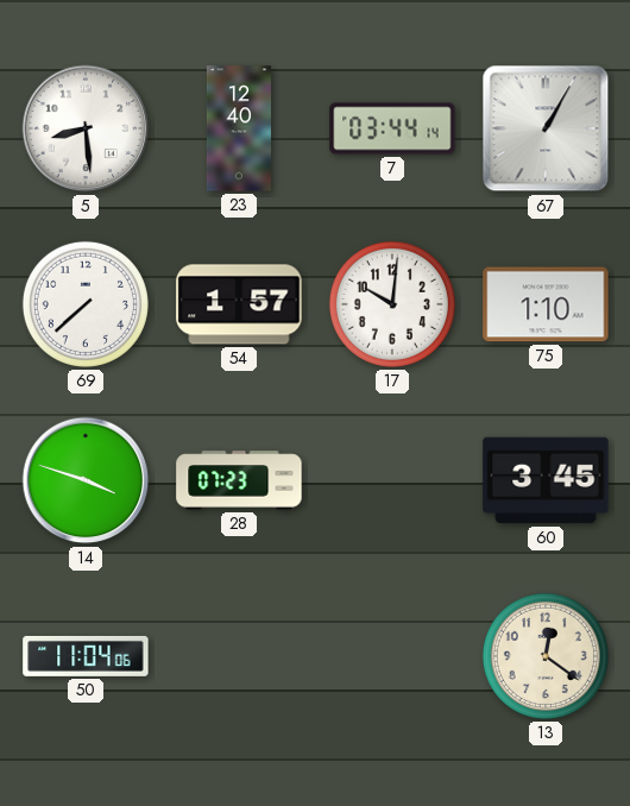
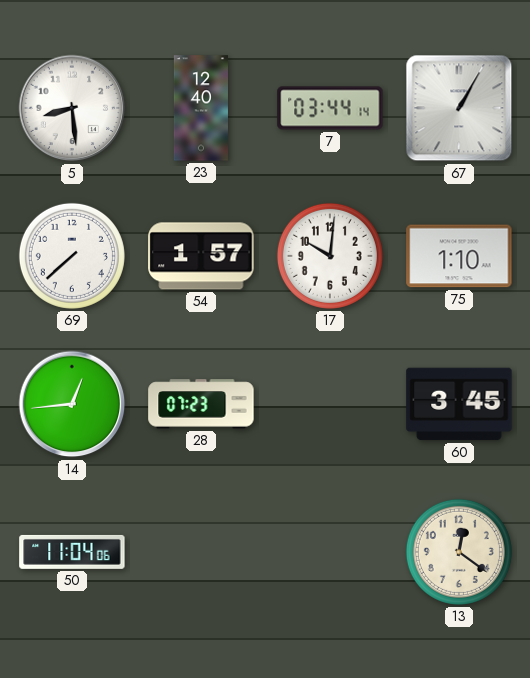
14: 3:48 -> 12:44
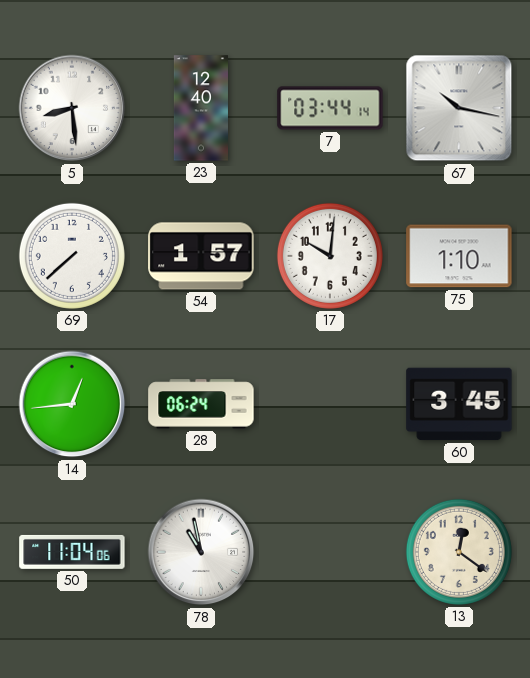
67: 1:05 -> 10:17
28: 07:23 -> 06:24
78: none -> 10:58
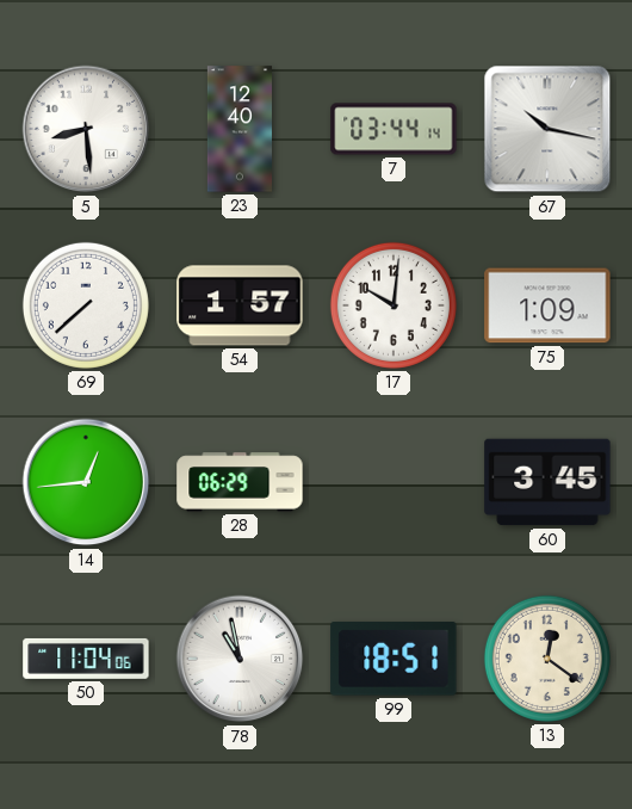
75: 1:10 -> 1:09
28: 06:24 -> 06:29
99: none -> 18:51
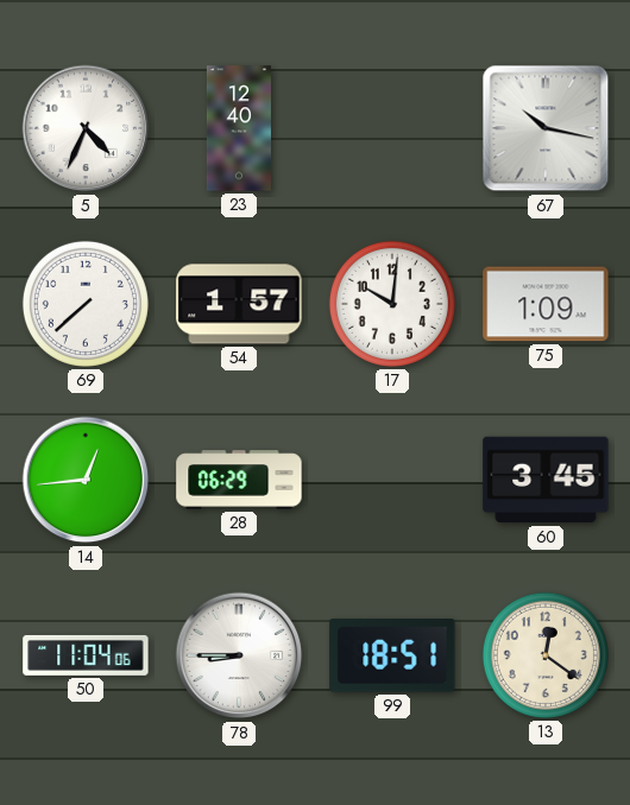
5: 8:29 -> 4:34
7: 03:44 -> none
78: 10:58 -> 8:45
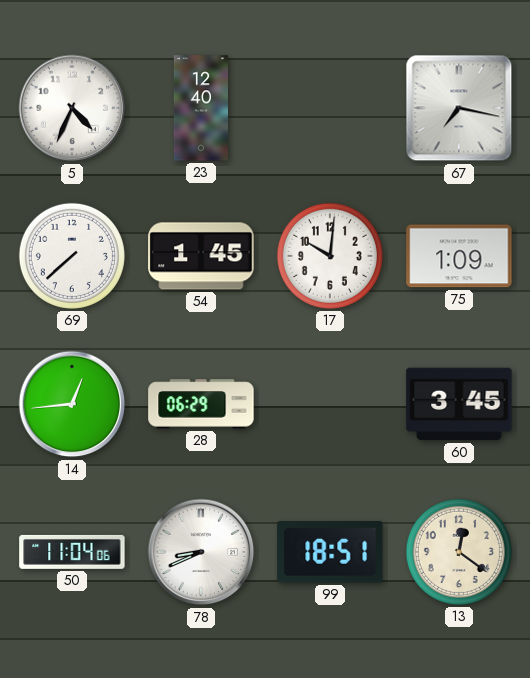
67: 10:17 -> 7:17
54: 1:57 -> 1:45
78: 8:45 -> 8:41
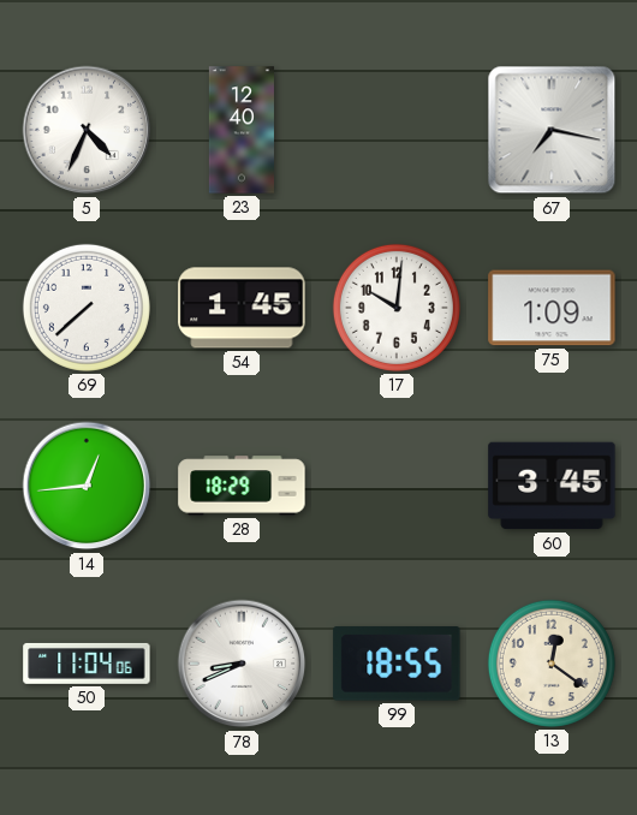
28: 06:29 -> 18:29
99: 18:51 -> 18:55
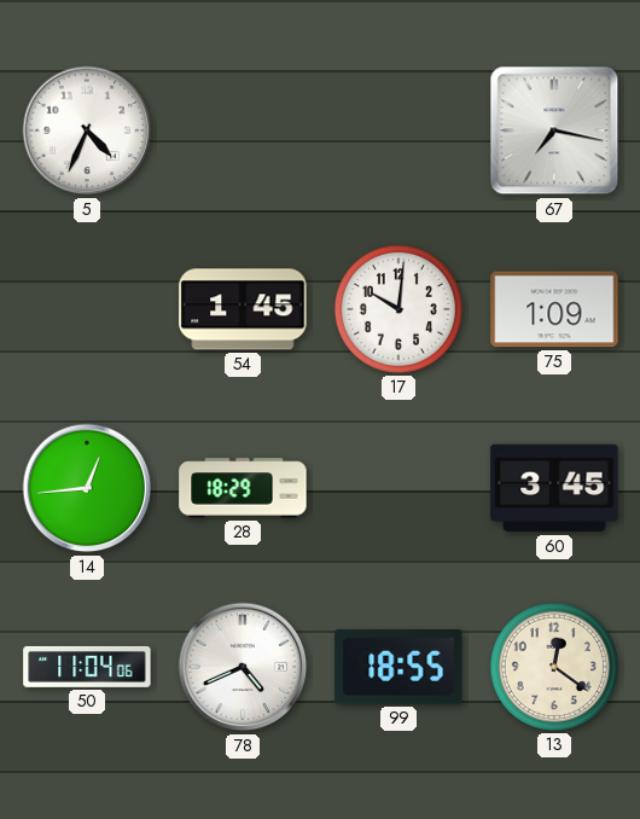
23: 12:40 -> none
69: 7:38 -> none
78: 8:41 -> 4:41
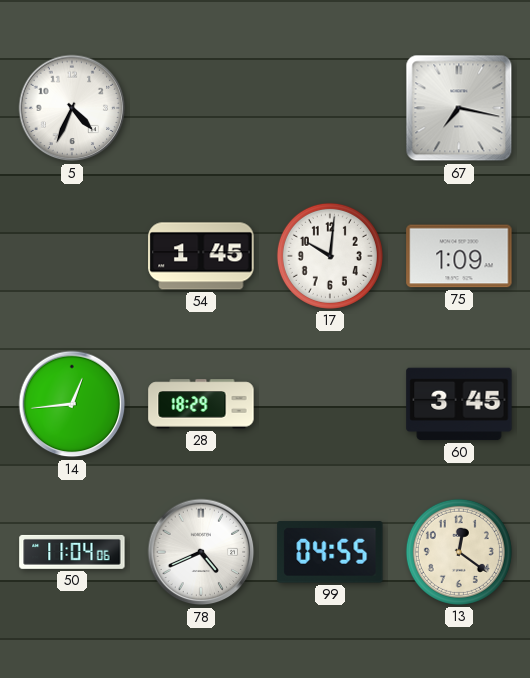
99: 18:55 -> 04:55
